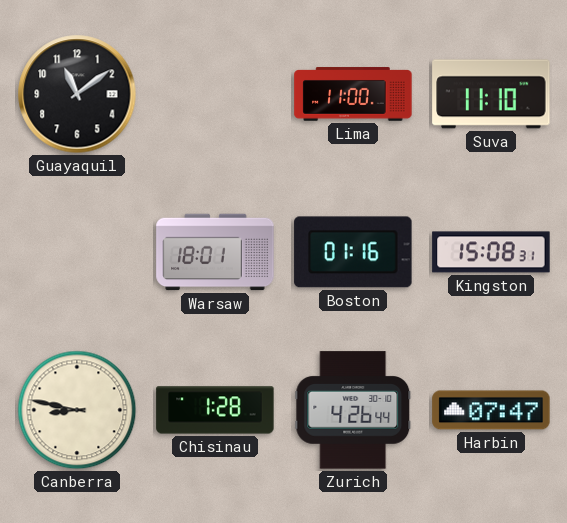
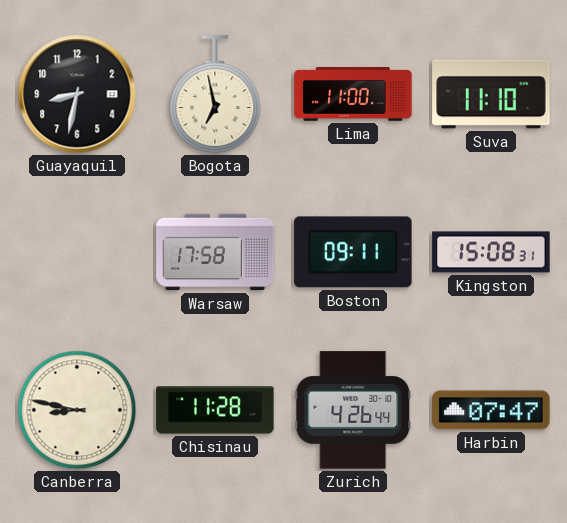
Guayaquil: 11:09 -> 8:32
Bogota: none -> 6:58
Warsaw: 18:01 -> 17:58
Boston: 01:16 -> 09:11
Chisinau: 1:28 -> 11:28
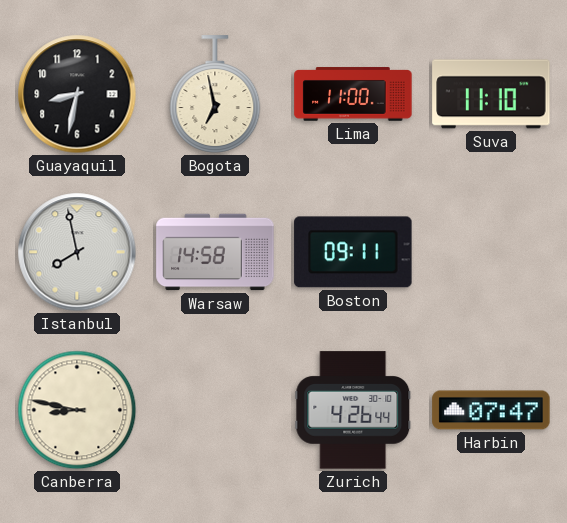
Istanbul: none -> 7:58
Warsaw: 17:58 -> 14:58
Kingston: 15:08 -> none
Chisinau: 11:28 -> none
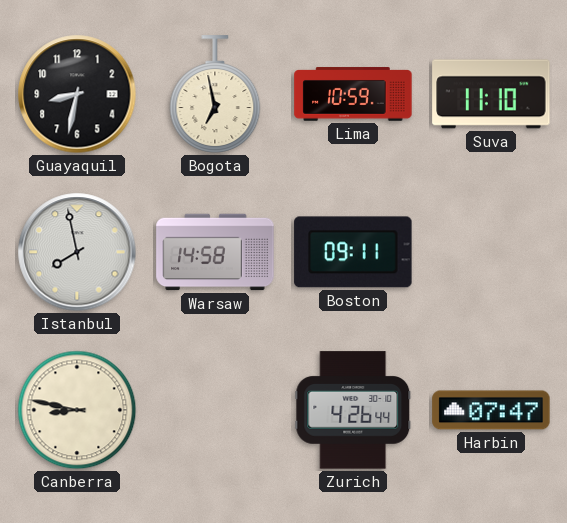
Lima: 11:00 -> 10:59
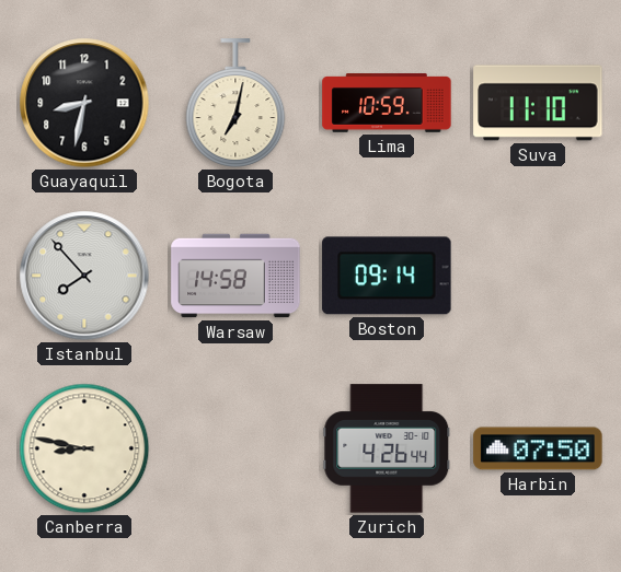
Bogota: 6:58 -> 7:02
Istanbul: 7:58 -> 7:53
Boston: 09:11 -> 09:14
Harbin: 07:47 -> 07:50
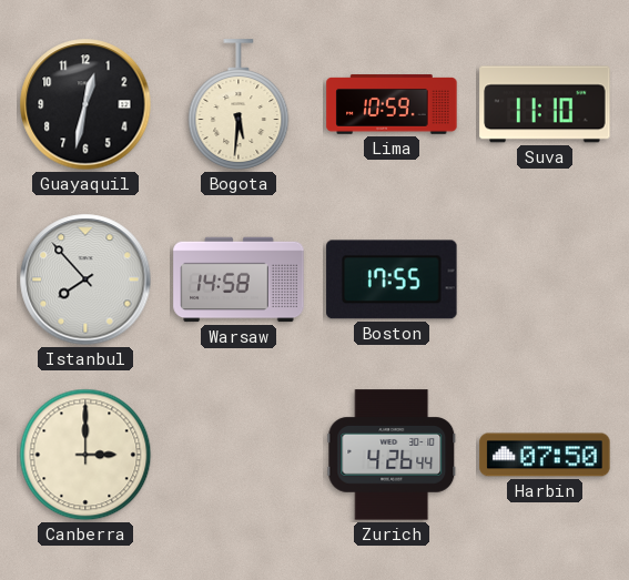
Guayaquil: 8:32 -> 12:32
Bogota: 7:02 -> 5:31
Boston: 09:14 -> 17:55
Canberra: 8:47 -> 3:00
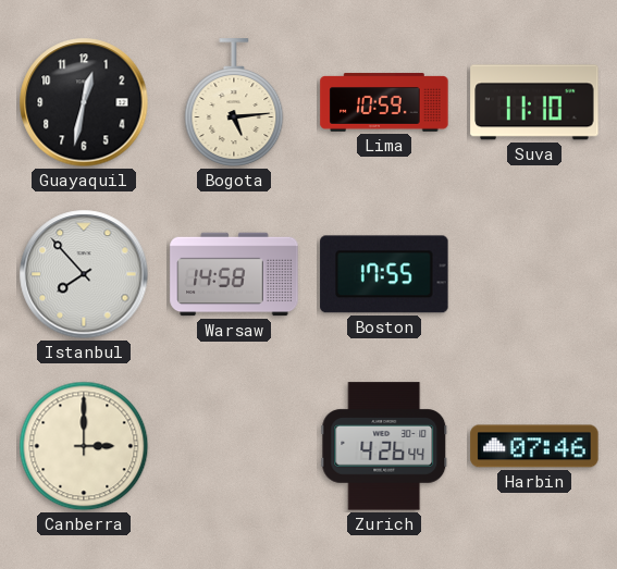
Bogota: 5:31 -> 5:14
Harbin: 07:50 -> 07:46
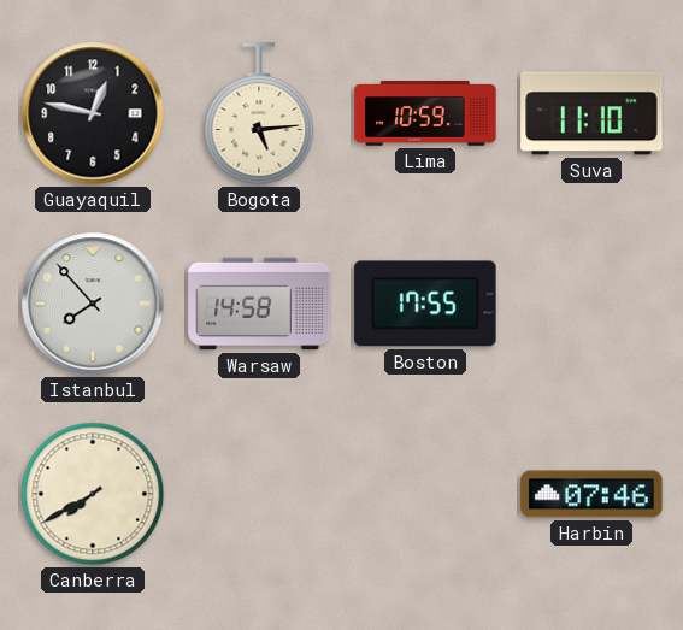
Guayaquil: 12:32 -> 12:47
Canberra: 3:00 -> 7:40
Zurich: 4:26 -> none
